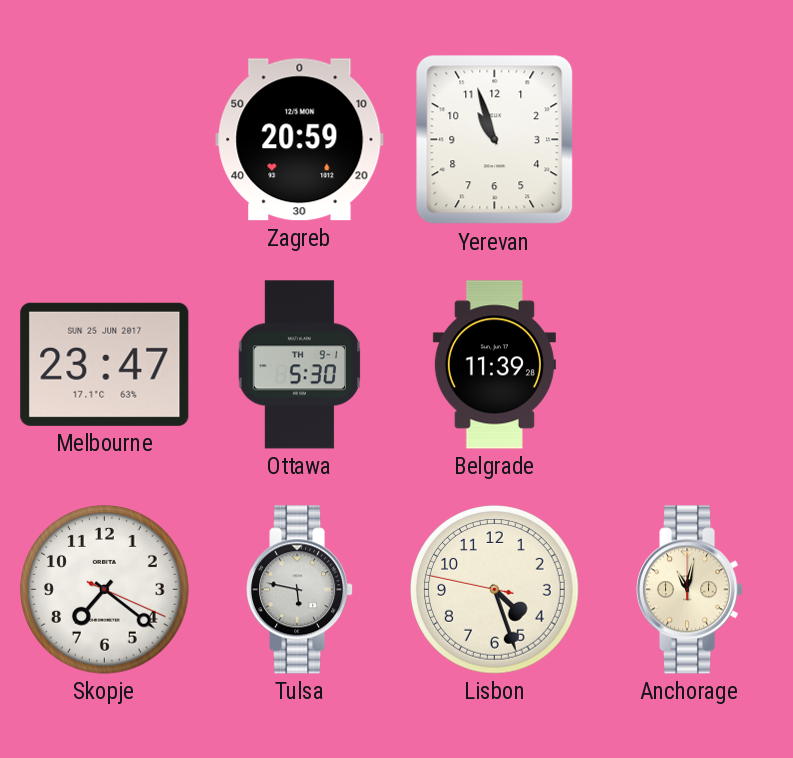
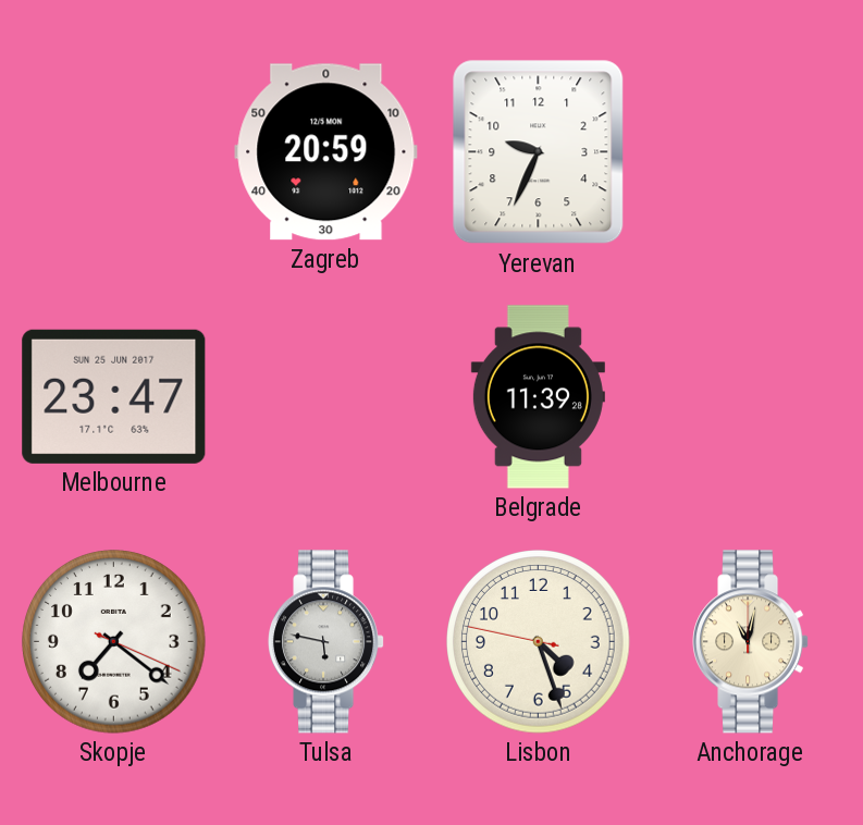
Yerevan: 10:57 -> 9:34
Ottawa: 5:30 -> none
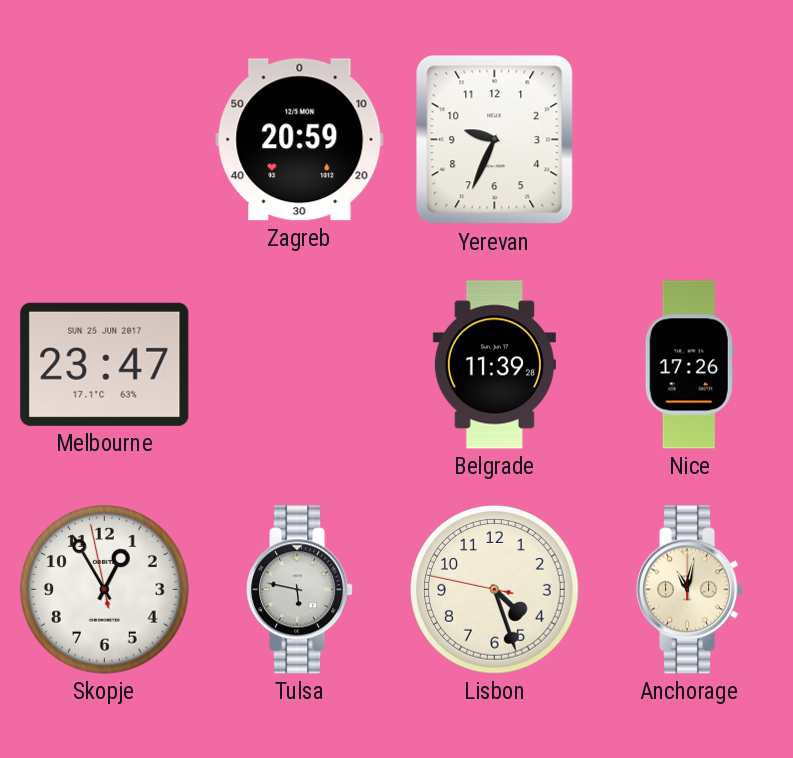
Nice: none -> 17:26
Skopje: 7:21 -> 12:54
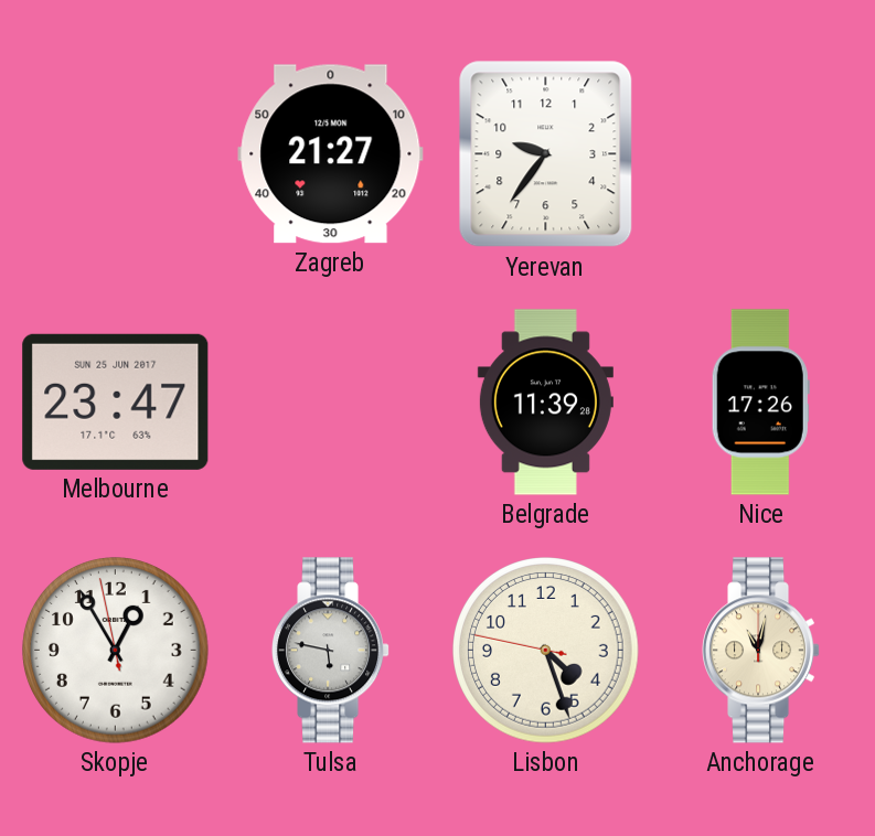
Zagreb: 20:59 -> 21:27
Yerevan: 9:34 -> 9:36
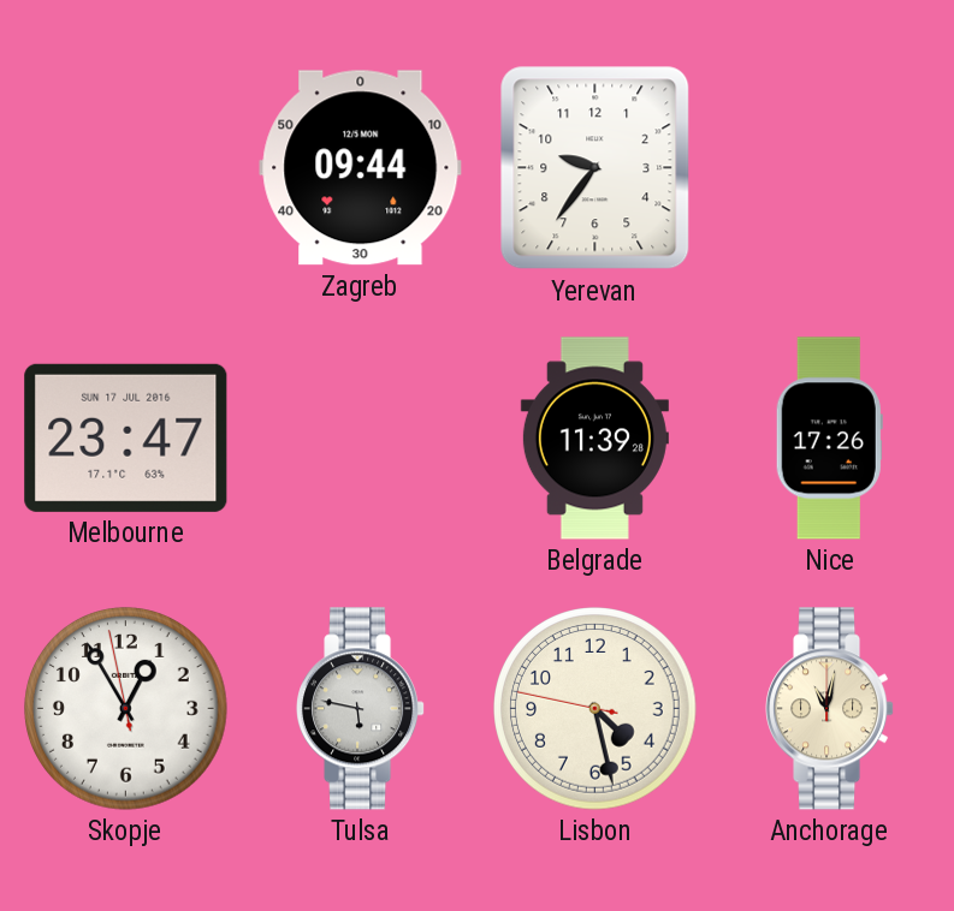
Zagreb: 21:27 -> 09:44
Melbourne date: SUN 25 JUN 2017 -> SUN 17 JUL 2016
Lisbon: 4:26 -> 4:27
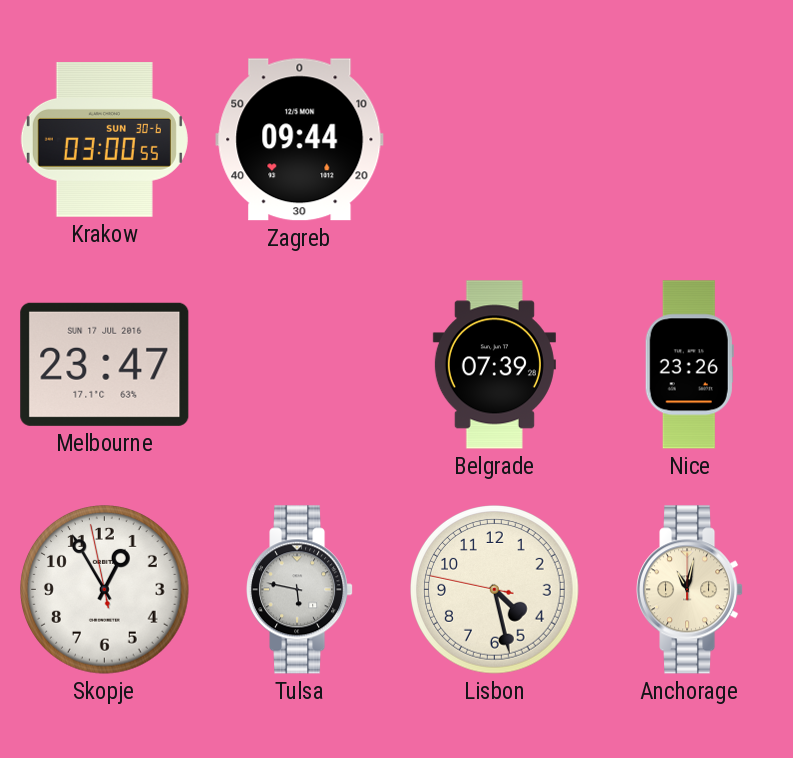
Krakow: none -> 03:00
Yerevan: 9:36 -> none
Belgrade: 11:39 -> 07:39
Nice: 17:26 -> 23:26
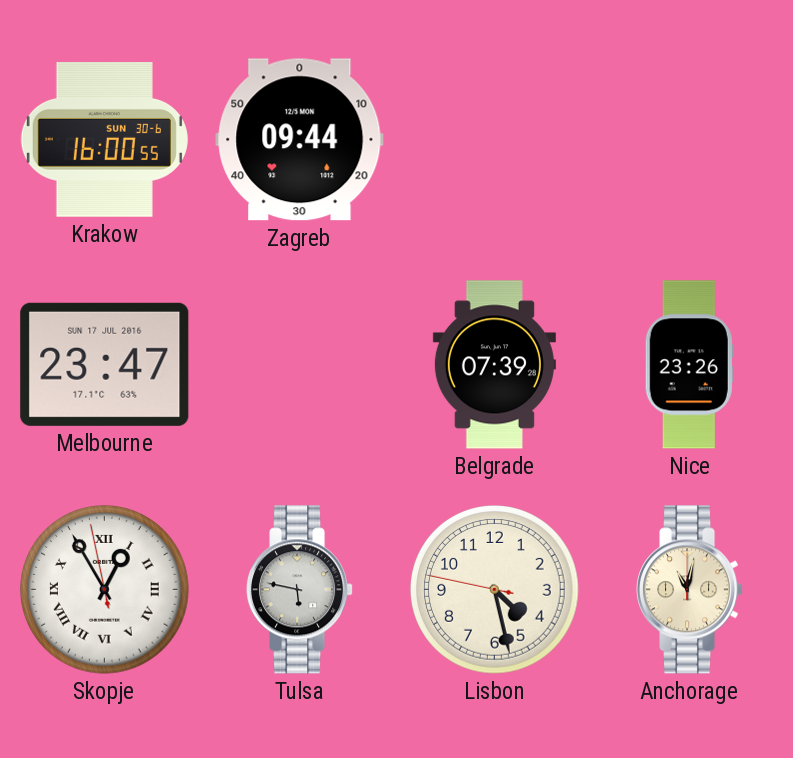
Krakow: 03:00 -> 16:00
Skopje numerals: Arabic -> Roman
